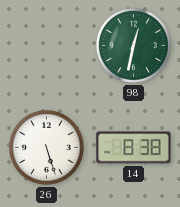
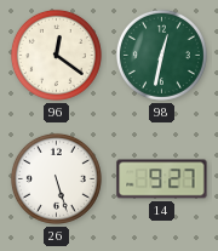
96: none -> 12:21
14: 8:38 -> 9:27
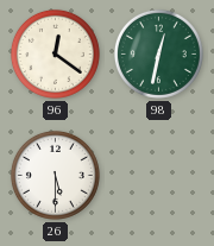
26: 5:27 -> 5:30
14: 9:27 -> none
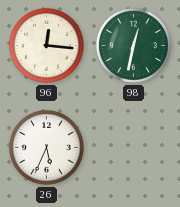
96: 12:21 -> 12:16
26: 5:30 -> 5:34
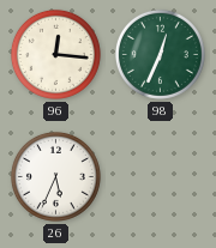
98: 12:32 -> 12:34
